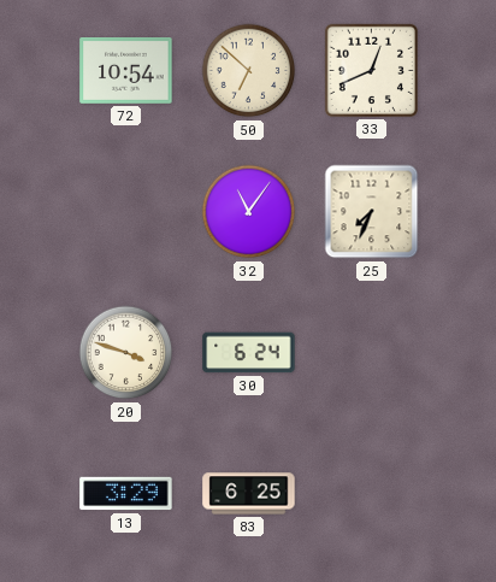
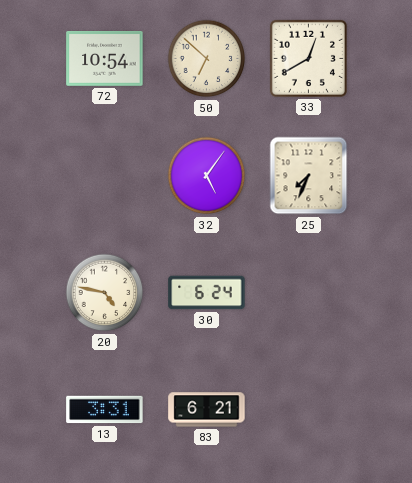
33: 12:41 -> 12:40
32: 11:06 -> 5:06
20: 3:48 -> 4:47
13: 3:29 -> 3:31
83: 6:25 -> 6:21
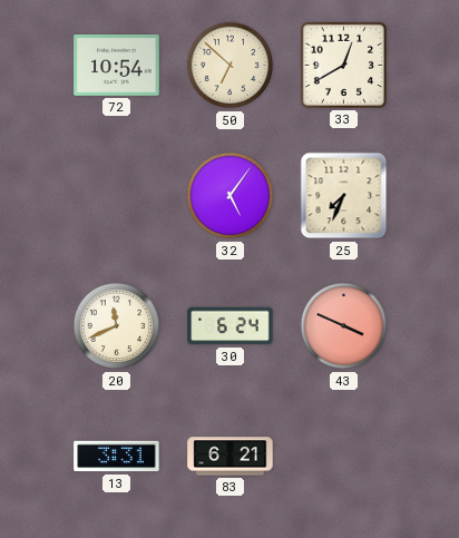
20: 4:47 -> 11:41
43: none -> 3:49
